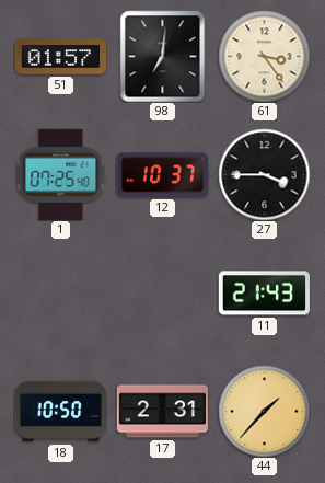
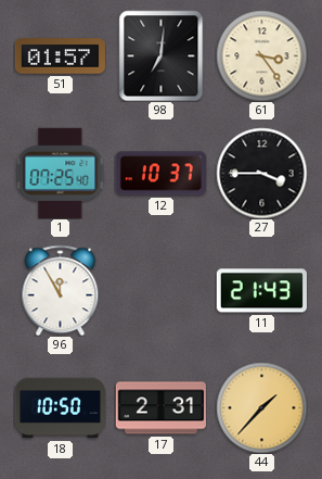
96: none -> 11:55
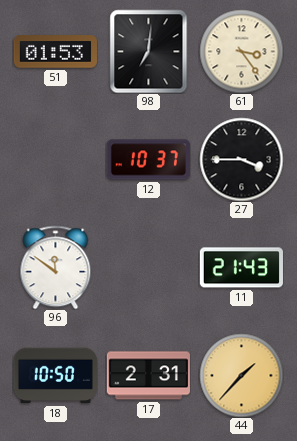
51: 01:57 -> 01:53
1: 07:25 -> none
96: 11:55 -> 11:51
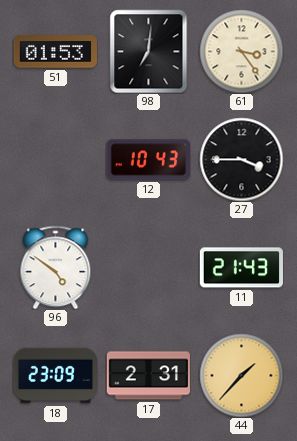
12: 10:37 -> 10:43
96: 11:51 -> 4:51
18: 10:50 -> 23:09
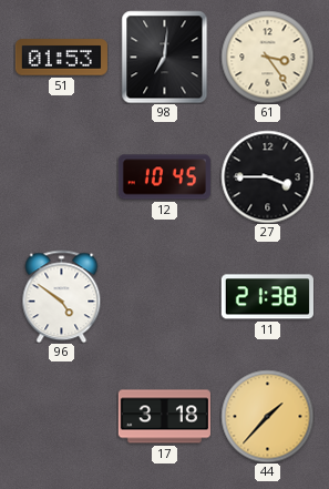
12: 10:43 -> 10:45
11: 21:43 -> 21:38
18: 23:09 -> none
17: 2:31 -> 3:18
